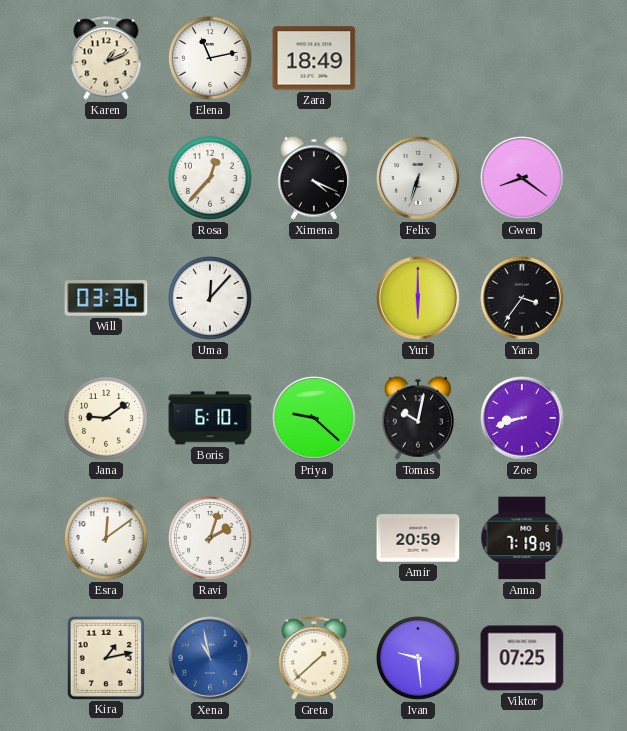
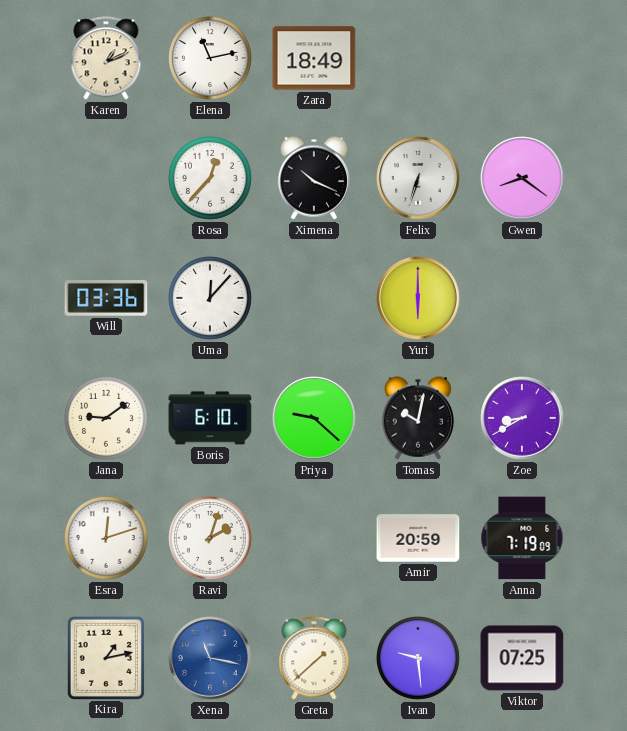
Ximena: 4:19 -> 10:19
Yara: 3:36 -> none
Zoe: 8:42 -> 8:40
Esra: 12:09 -> 12:12
Xena: 10:58 -> 11:17
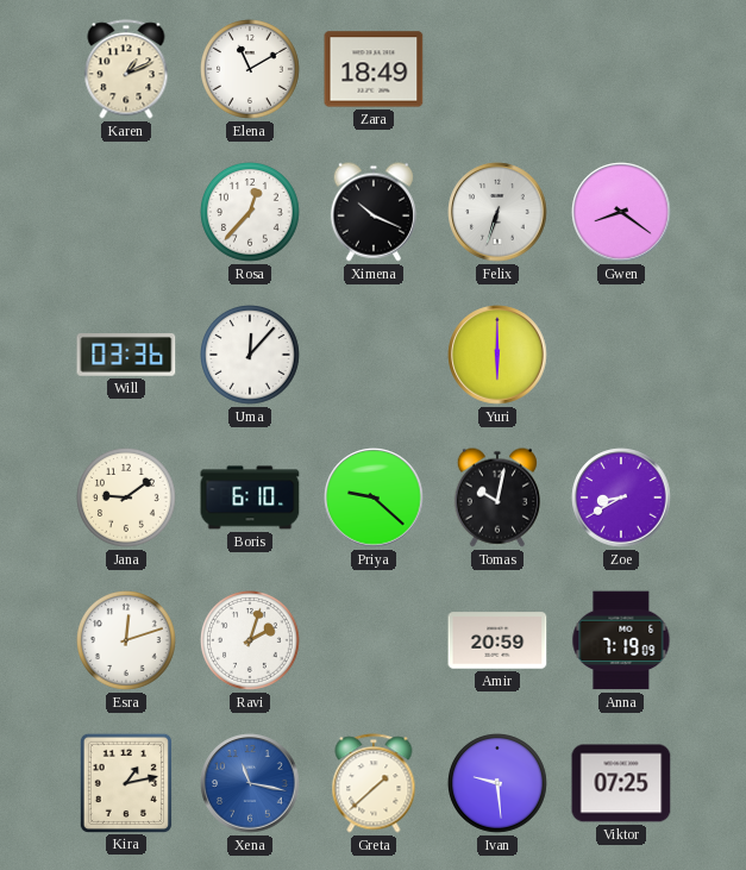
Elena: 11:13 -> 11:10
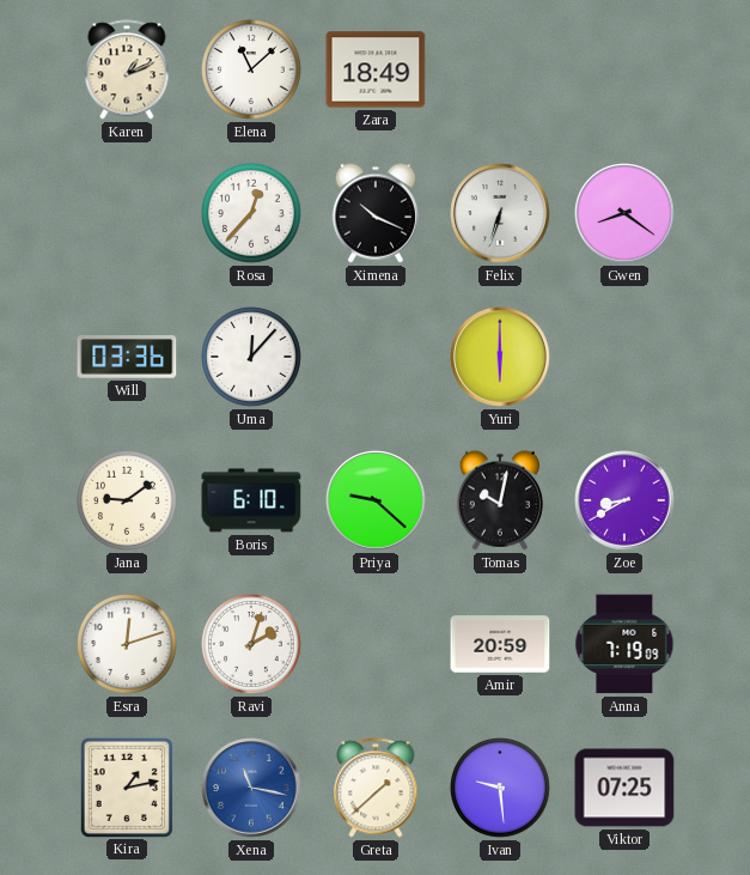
Elena: 11:10 -> 11:08
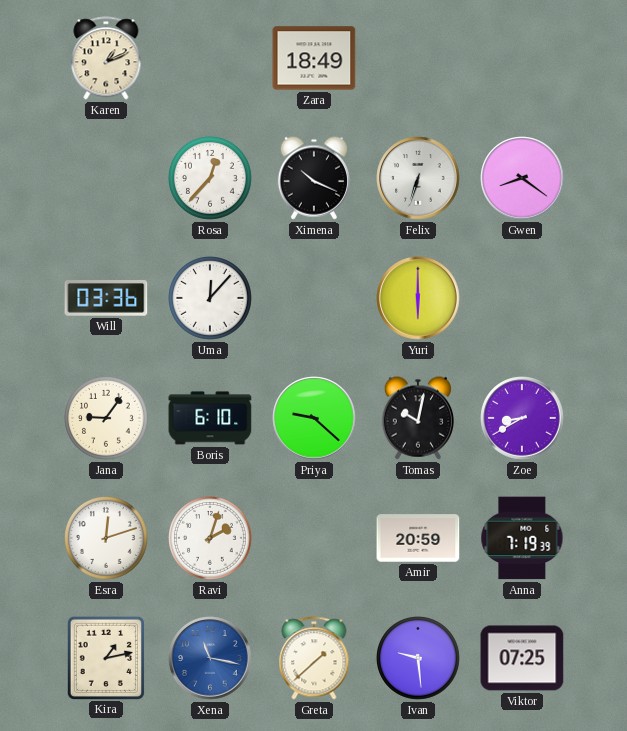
Elena: 11:08 -> none
Jana: 9:09 -> 9:06
Anna: 7:19:09 -> 7:19:39
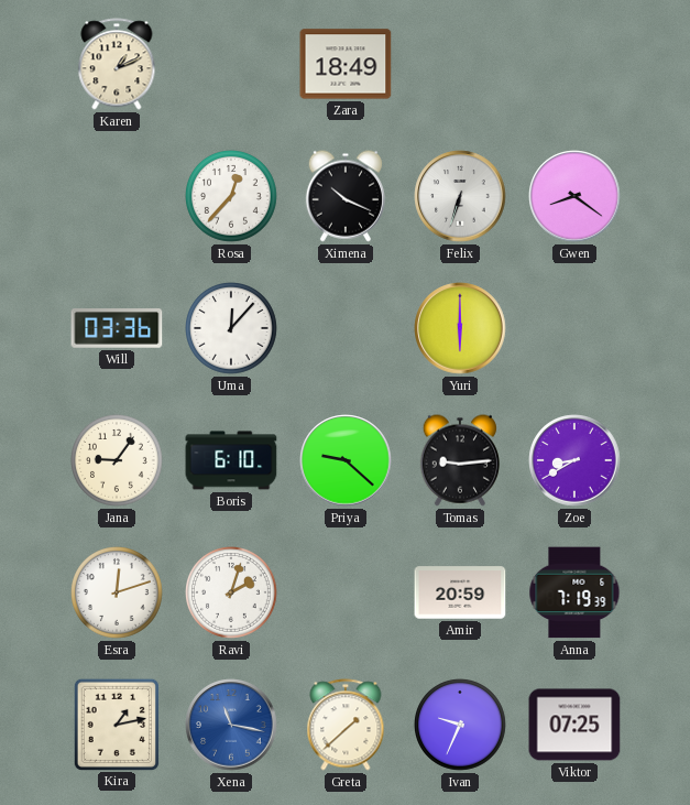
Tomas: 10:02 -> 9:14
Ivan: 9:29 -> 9:34
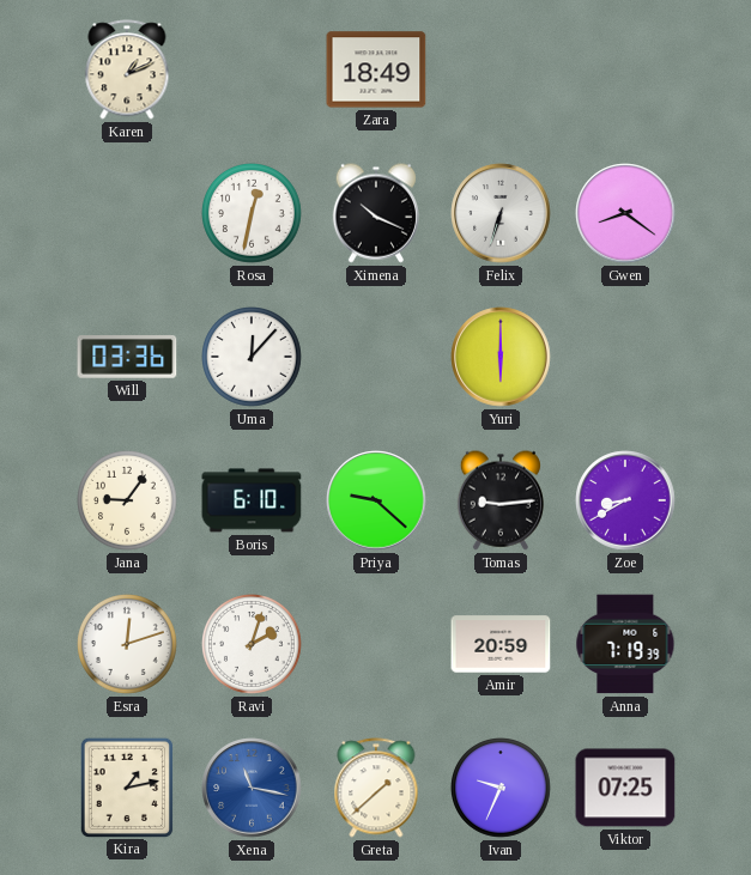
Rosa: 12:37 -> 12:32
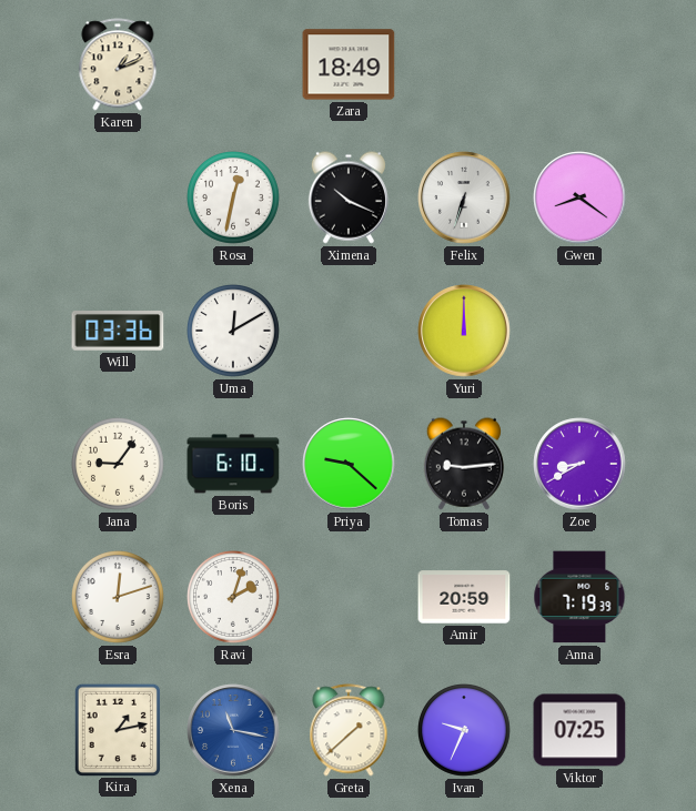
Uma: 12:07 -> 12:10
Yuri: 6:00 -> 12:00
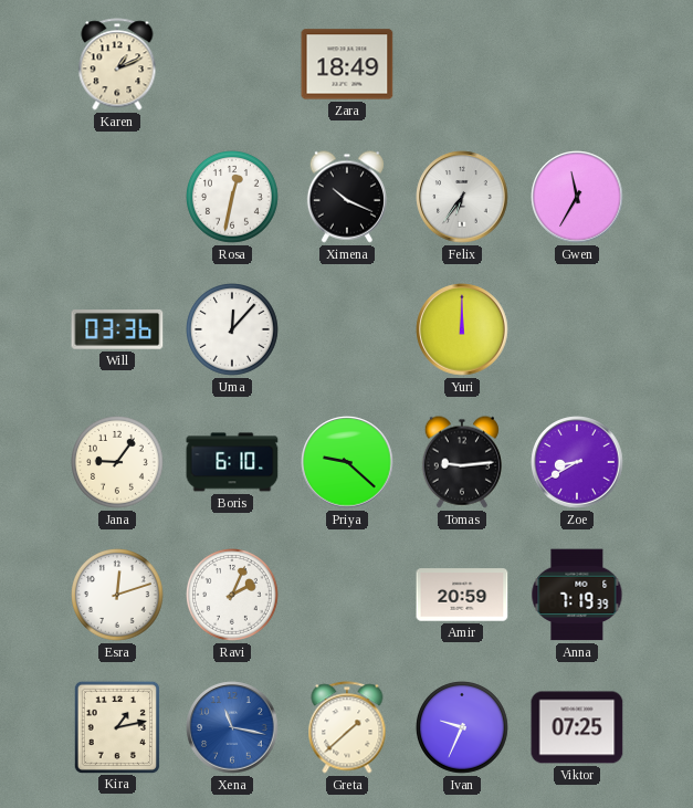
Felix: 6:33 -> 6:36
Gwen: 8:21 -> 11:35
Uma: 12:10 -> 12:07
Ravi: 2:03 -> 2:04
